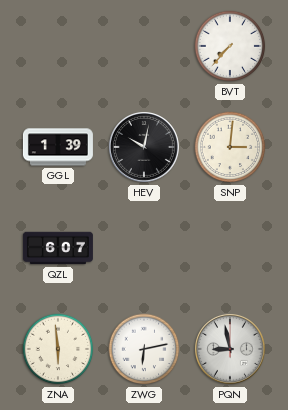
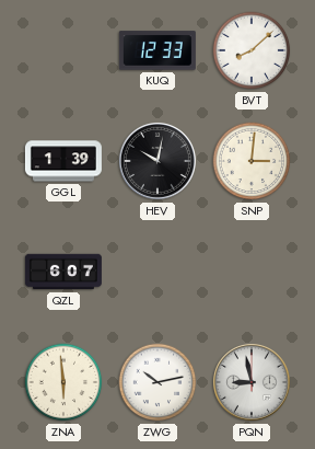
KUQ: none -> 12:33
BVT: 7:37 -> 8:08
ZWG: 6:13 -> 10:13
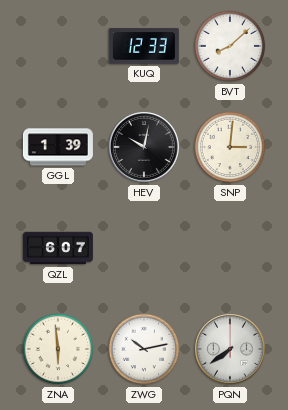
PQN: 8:58 -> 7:39
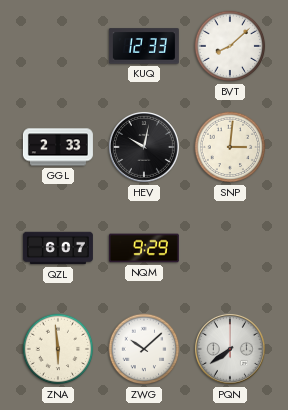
GGL: 1:39 -> 2:33
NQM: none -> 9:29
ZWG: 10:13 -> 10:08
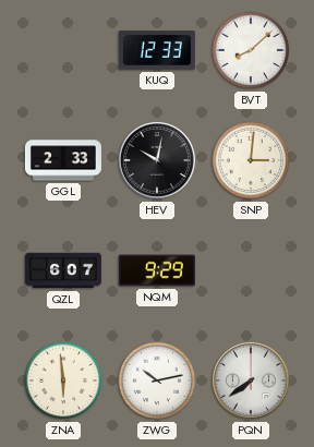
ZWG: 10:08 -> 10:13
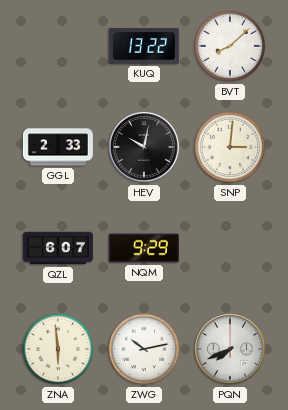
KUQ: 12:33 -> 13:22
PQN: 7:39 -> 7:41
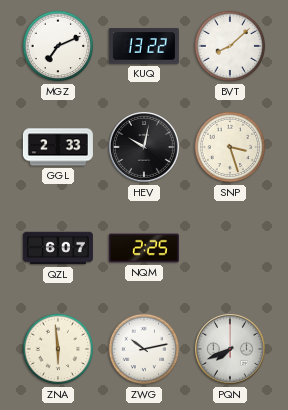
MGZ: none -> 7:11
SNP: 3:01 -> 3:27
NQM: 9:29 -> 2:25
